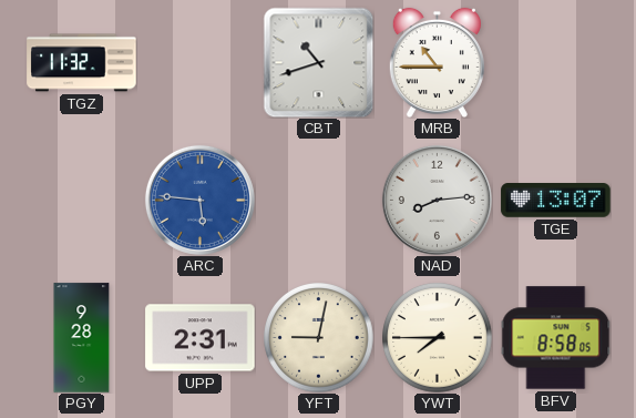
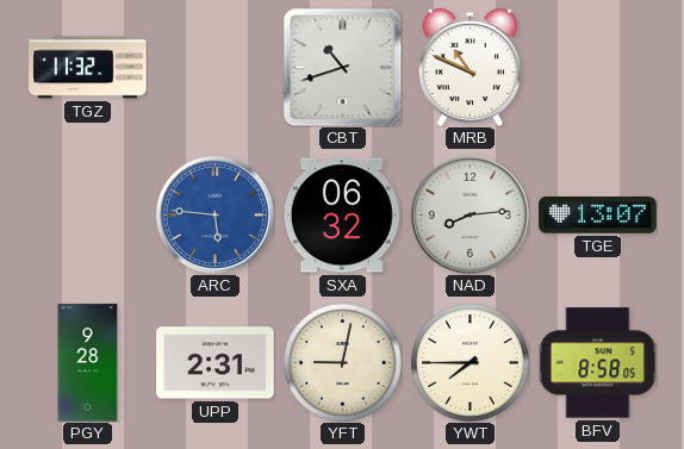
MRB: 10:45 -> 10:49
SXA: none -> 06:32
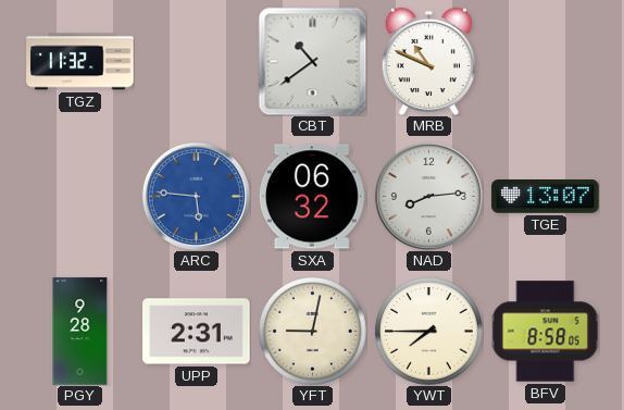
CBT: 10:42 -> 10:39
